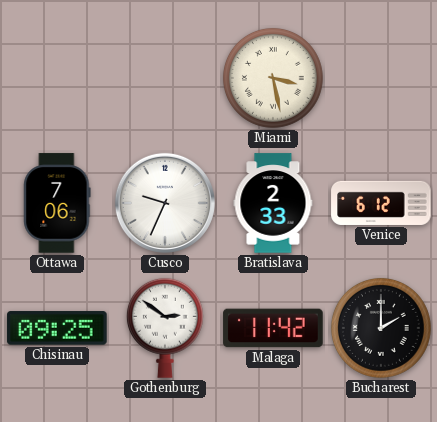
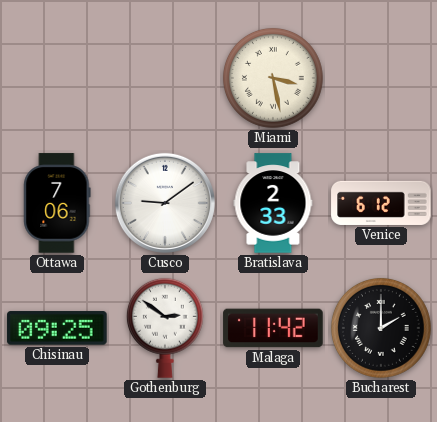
Cusco: 9:34 -> 9:09
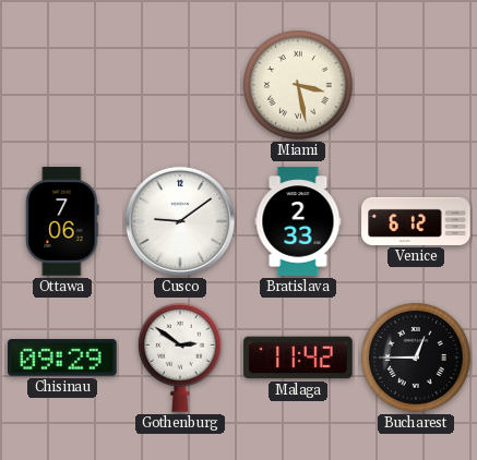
Chisinau: 09:25 -> 09:29
Bucharest: 2:00 -> 12:45
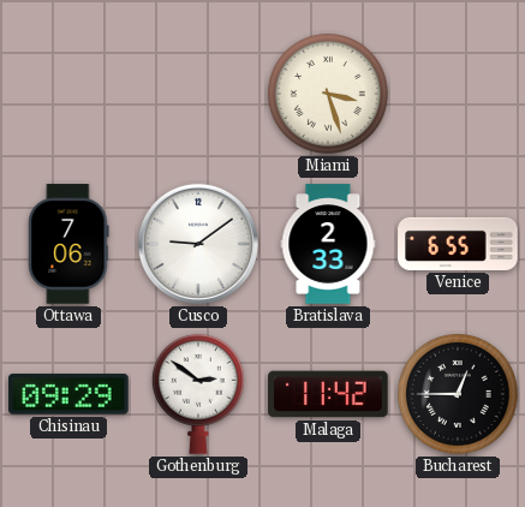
Miami: 3:28 -> 3:27
Venice: 6:12 -> 6:55
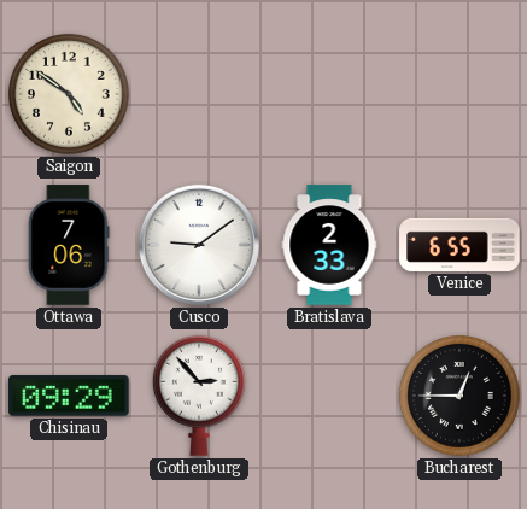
Saigon: none -> 4:51
Miami: 3:27 -> none
Gothenburg: 2:51 -> 2:53
Malaga: 11:42 -> none
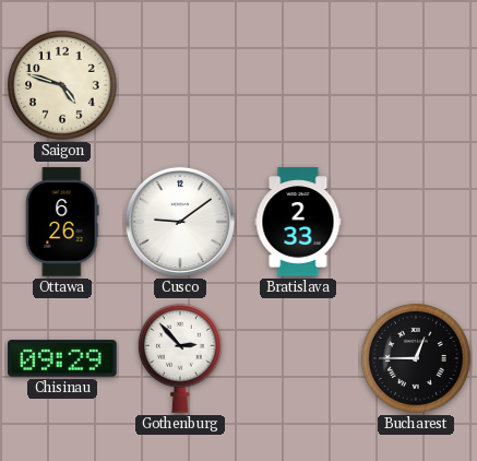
Saigon: 4:51 -> 4:48
Ottawa: 7:06 -> 6:26
Venice: 6:55 -> none
